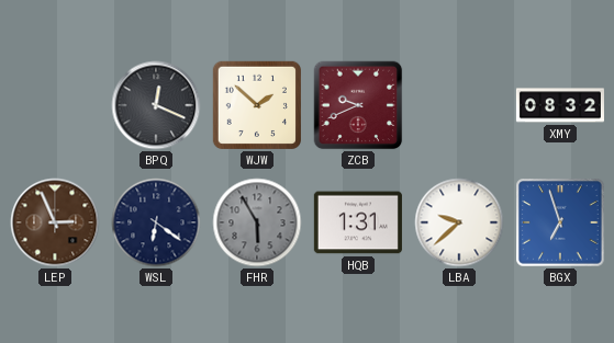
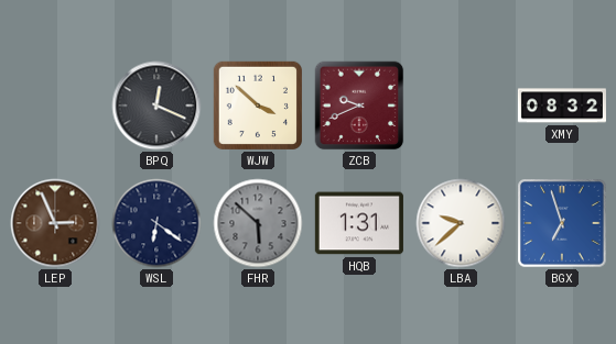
WJW: 1:52 -> 3:52
FHR: 5:55 -> 5:52
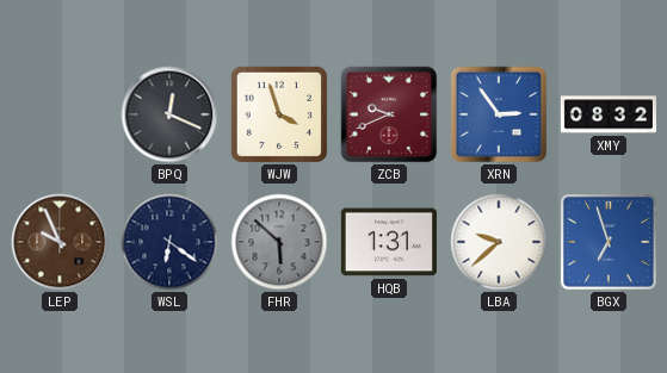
WJW: 3:52 -> 3:57
XRN: none -> 2:54
LEP: 2:56 -> 9:56
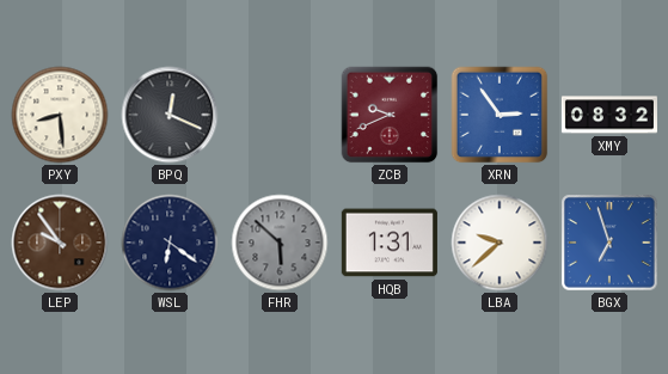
PXY: none -> 8:29
WJW: 3:57 -> none
LEP: 9:56 -> 9:54
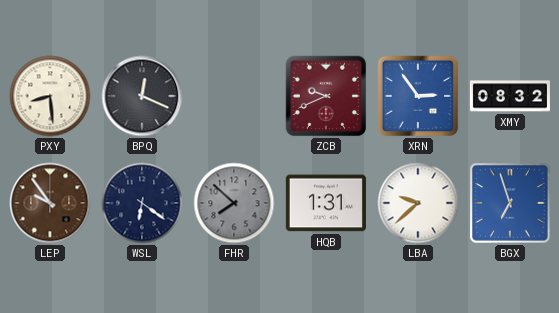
FHR: 5:52 -> 7:52
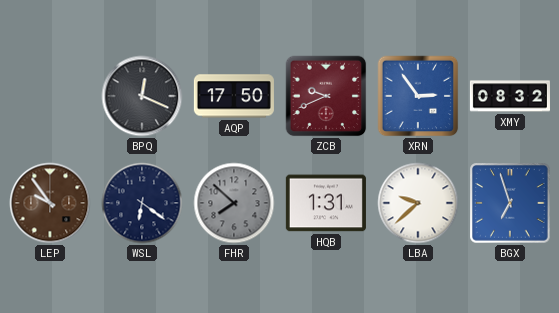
PXY: 8:29 -> none
AQP: none -> 17:50
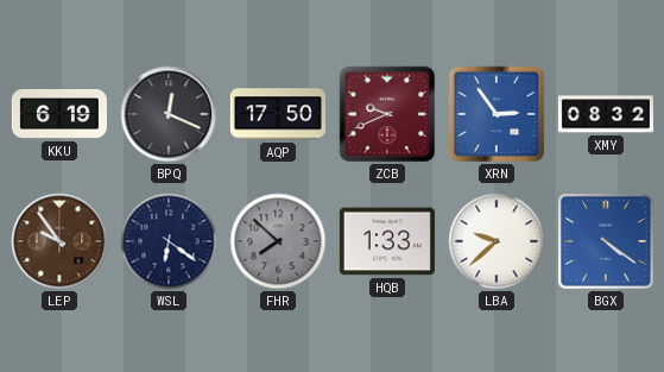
KKU: none -> 6:19
HQB: 1:31 -> 1:33
BGX: 6:57 -> 4:21
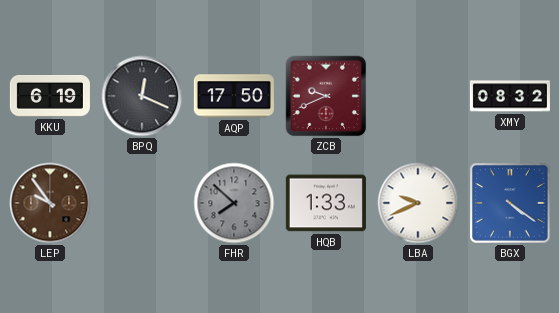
XRN: 2:54 -> none
WSL: 6:21 -> none
LBA: 9:38 -> 9:41
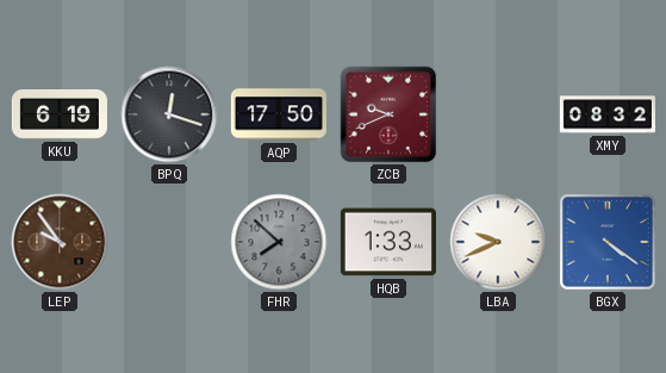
BPQ: 12:19 -> 12:18
